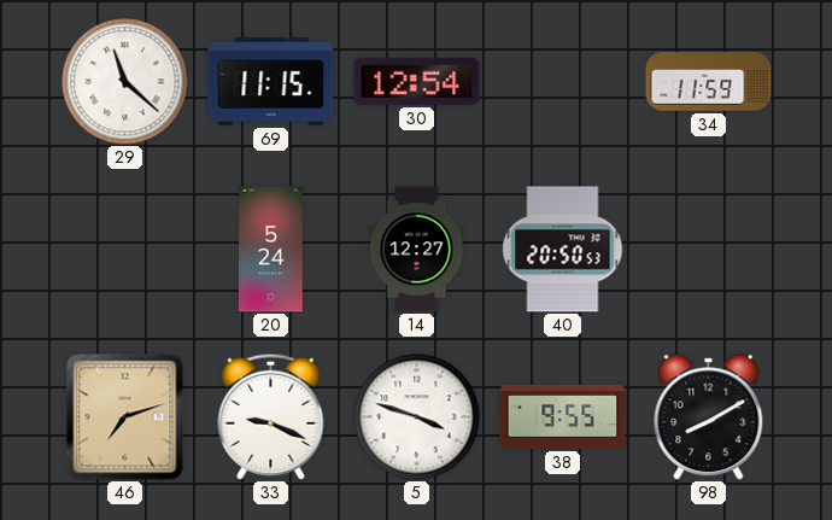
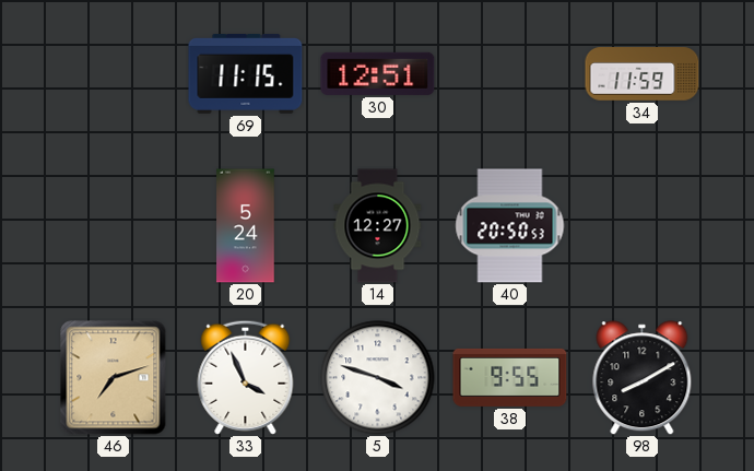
29: 11:22 -> none
30: 12:54 -> 12:51
33: 9:19 -> 3:56
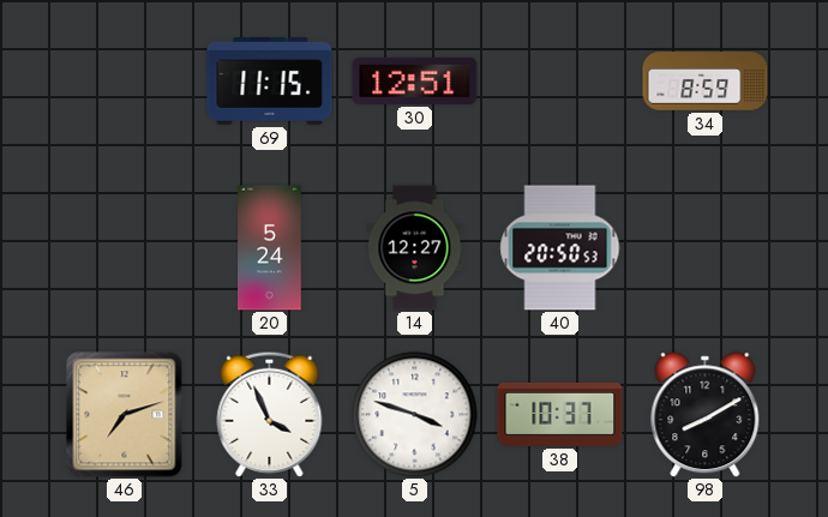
34: 11:59 -> 8:59
38: 9:55 -> 10:37
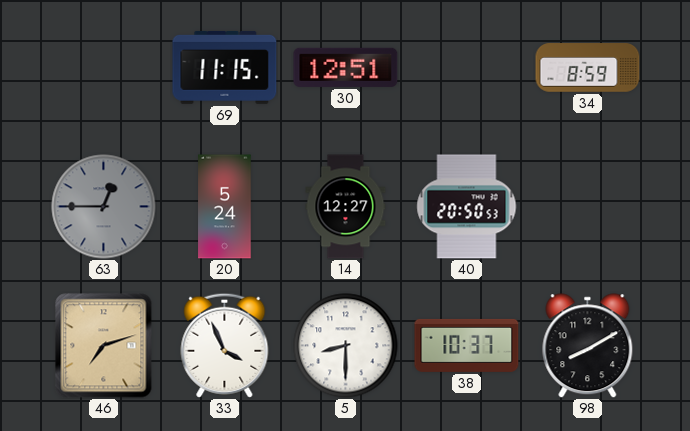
63: none -> 12:45
5: 3:48 -> 8:30
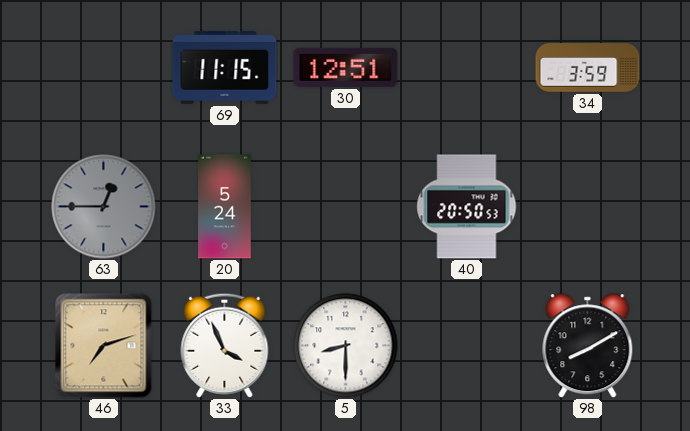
34: 8:59 -> 3:59
14: 12:27 -> none
38: 10:37 -> none
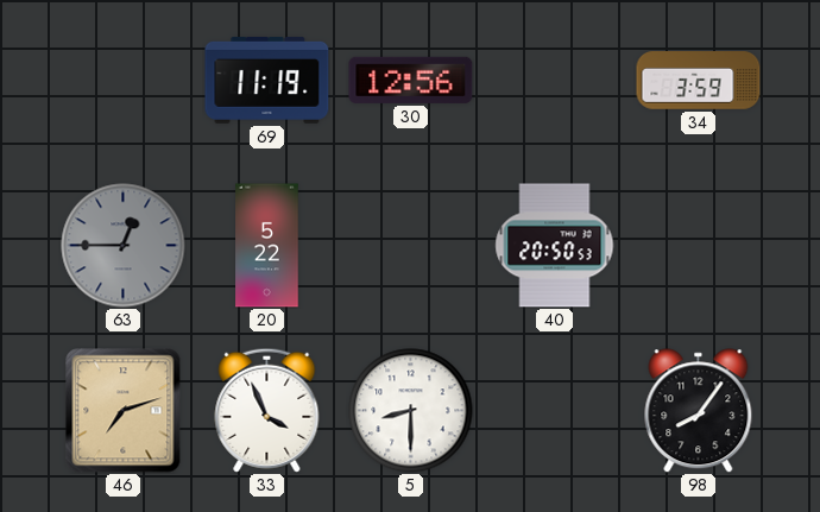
69: 11:15 -> 11:19
30: 12:51 -> 12:56
20: 5:24 -> 5:22
98: 8:10 -> 8:06
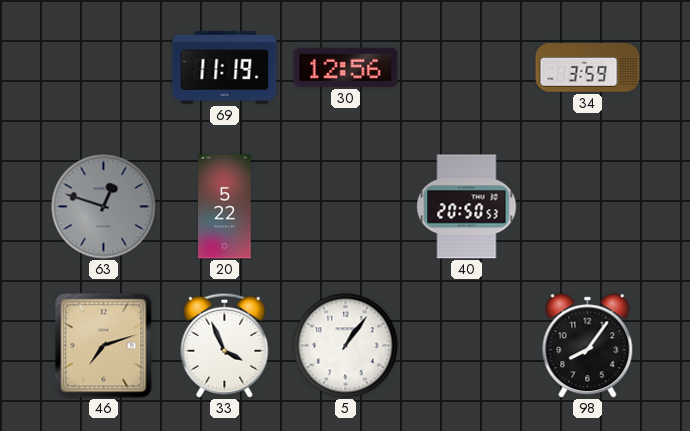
63: 12:45 -> 12:48
5: 8:30 -> 1:06
